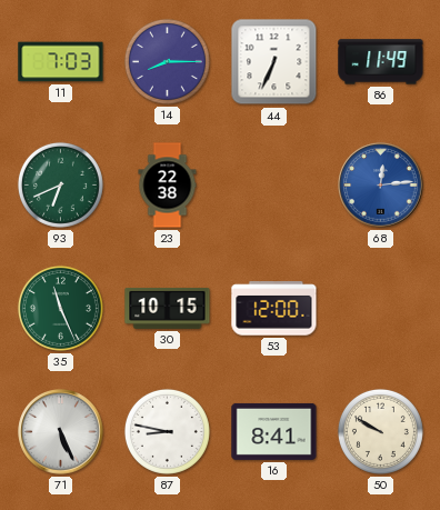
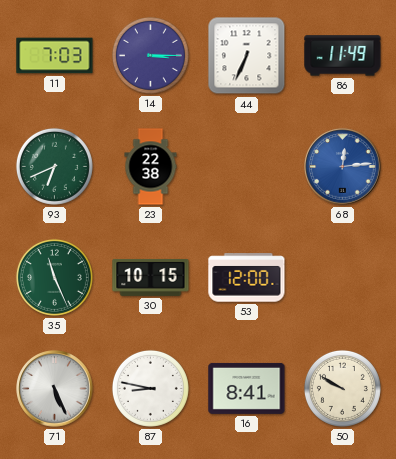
14: 8:15 -> 3:15
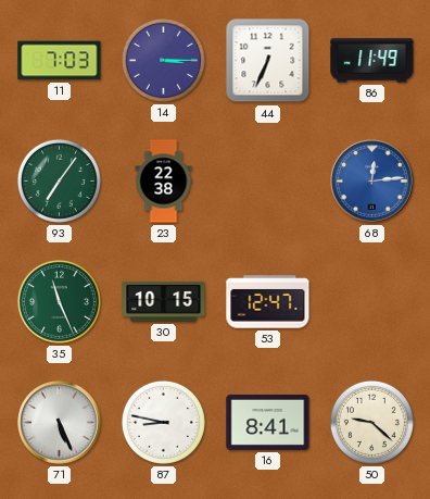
93: 6:41 -> 7:06
53: 12:00 -> 12:47
50: 9:50 -> 9:22
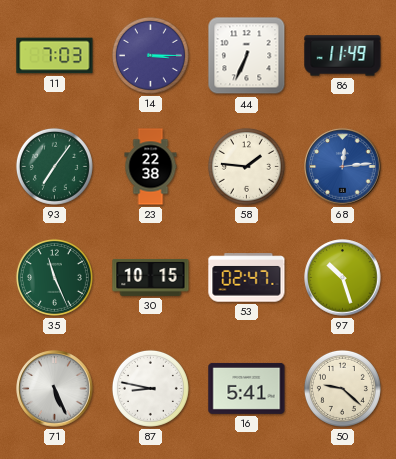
58: none -> 1:46
53: 12:47 -> 02:47
97: none -> 10:27
16: 8:41 -> 5:41
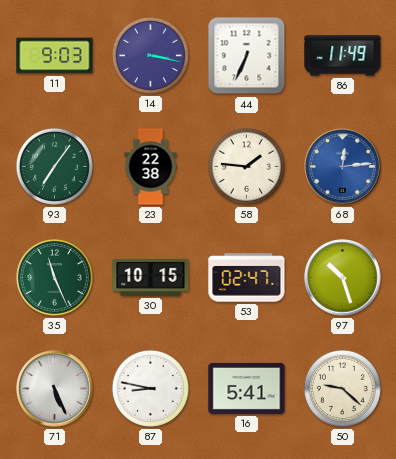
11: 7:03 -> 9:03
14: 3:15 -> 3:17
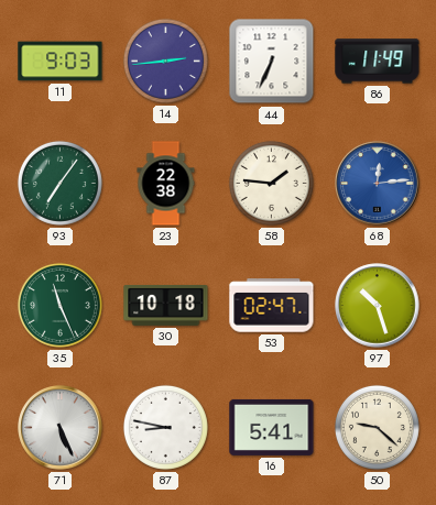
14: 3:17 -> 2:44
30: 10:15 -> 10:18
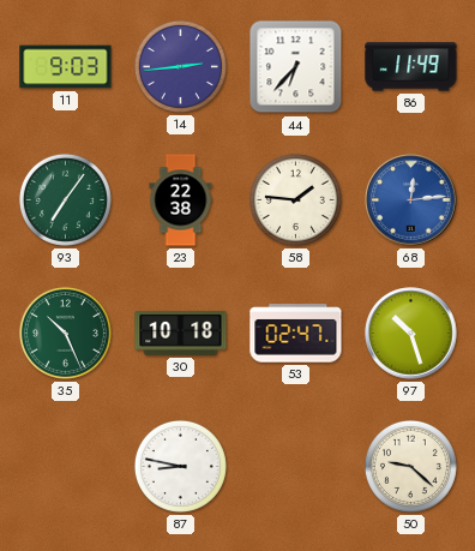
44: 6:34 -> 6:37
35: 11:26 -> 10:26
71: 5:26 -> none
16: 5:41 -> none
